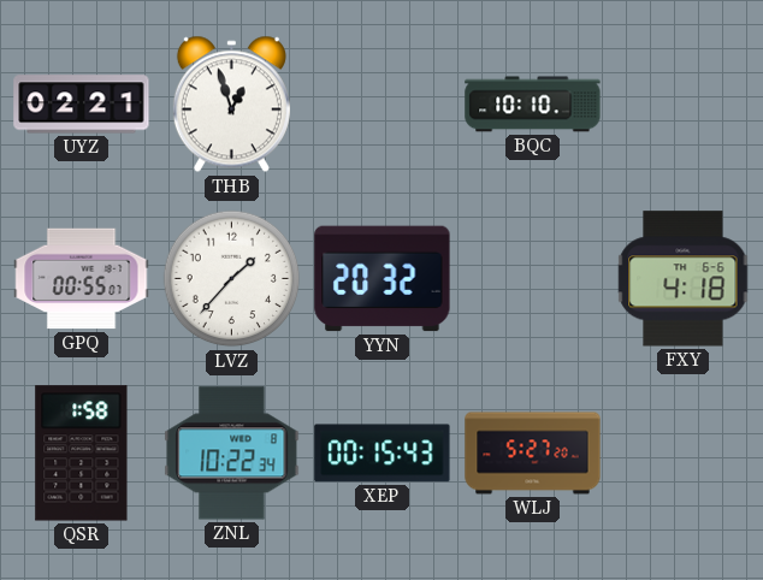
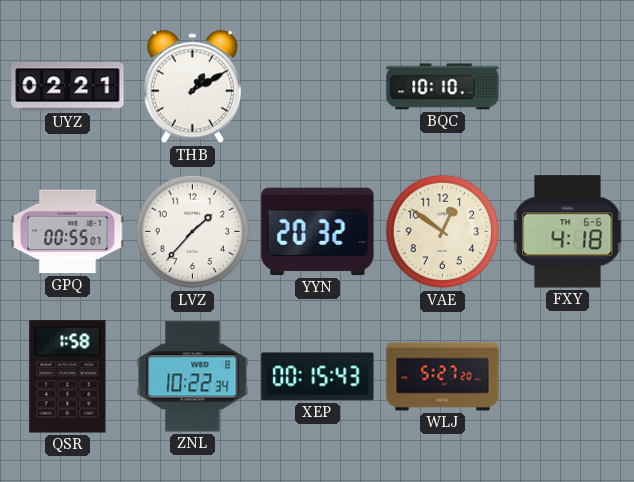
THB: 12:57 -> 1:10
VAE: none -> 12:51
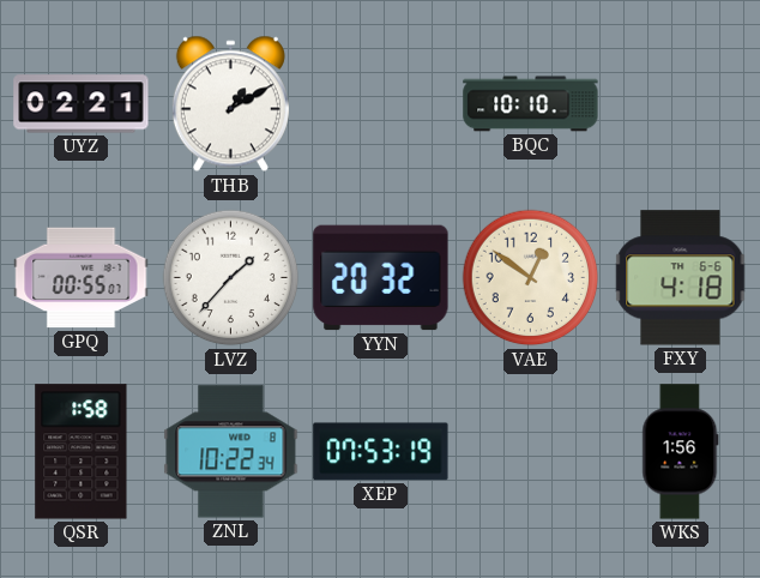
XEP: 00:15 -> 07:53
WLJ: 5:27 -> none
WKS: none -> 1:56
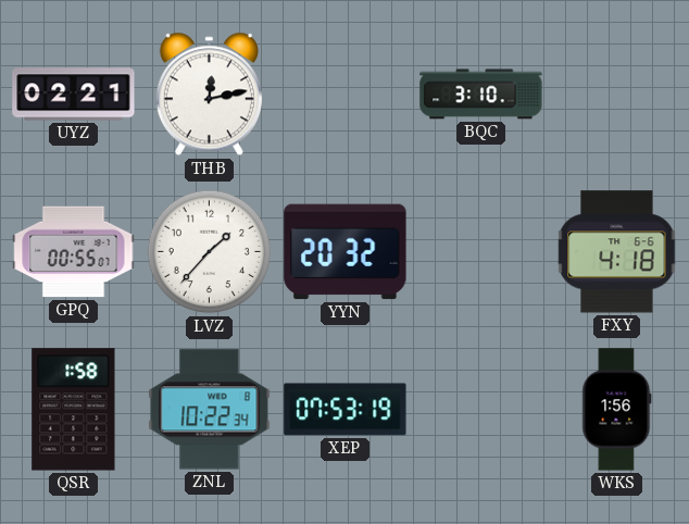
THB: 1:10 -> 12:13
BQC: 10:10 -> 3:10
VAE: 12:51 -> none
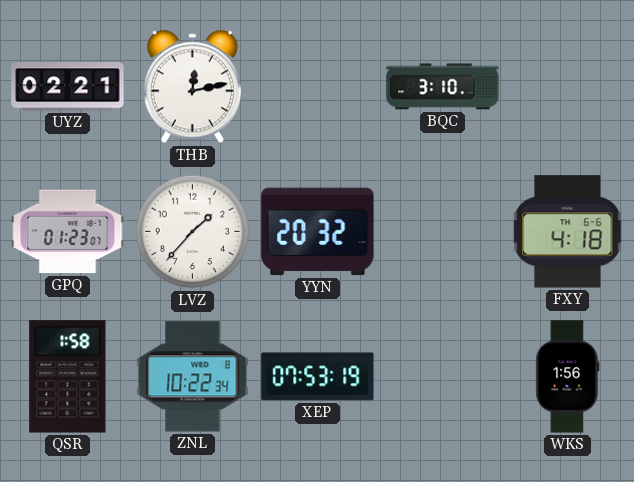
GPQ: 00:55 -> 01:23
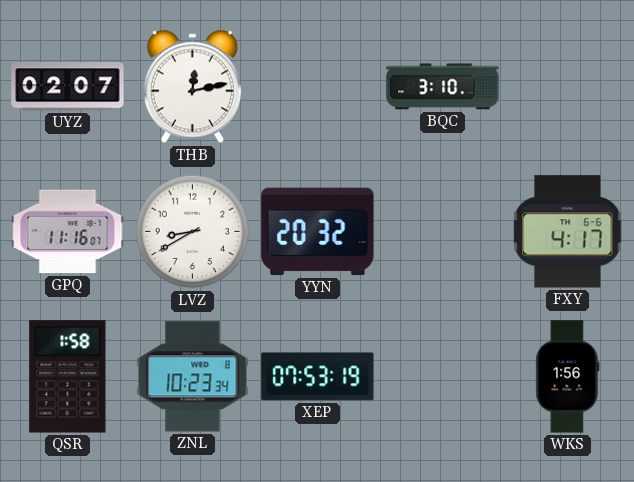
UYZ: 02:21 -> 02:07
GPQ: 01:23 -> 11:16
LVZ: 1:37 -> 8:40
FXY: 4:18 -> 4:17
ZNL: 10:22 -> 10:23
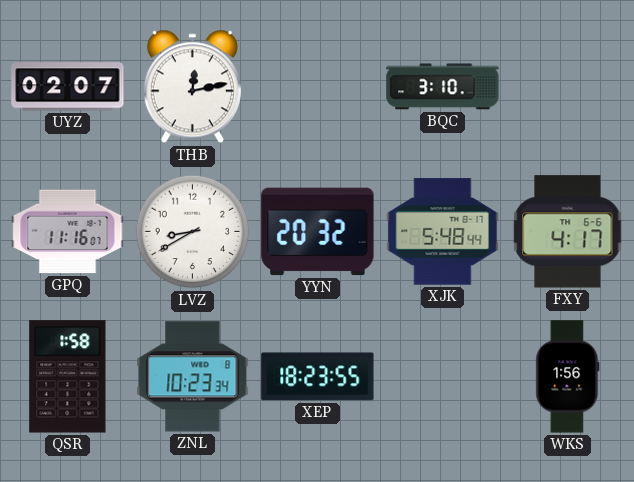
XJK: none -> 5:48
XEP: 07:53 -> 18:23
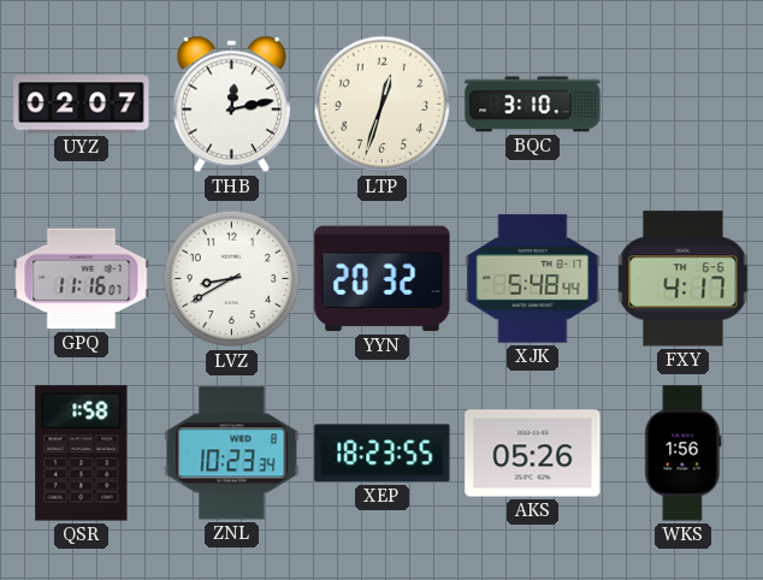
LTP: none -> 12:33
AKS: none -> 05:26
